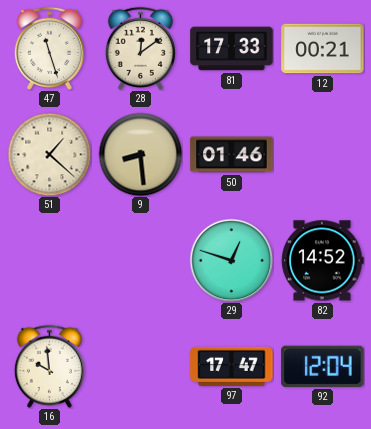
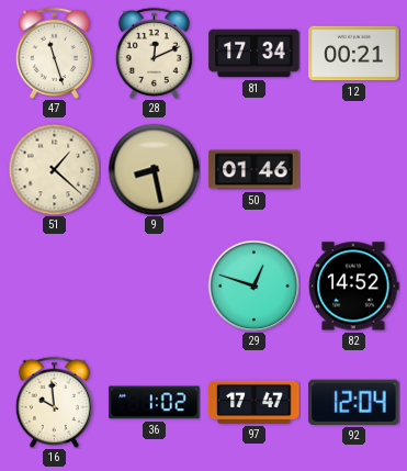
28: 12:09 -> 12:11
81: 17:33 -> 17:34
9: 8:29 -> 8:28
36: none -> 1:02
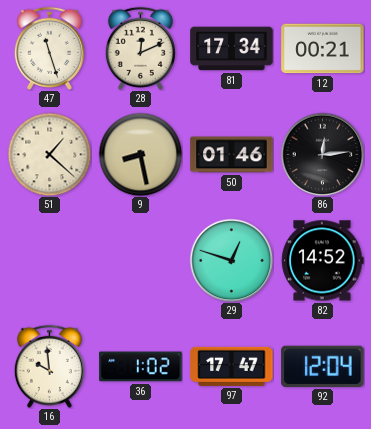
86: none -> 12:14
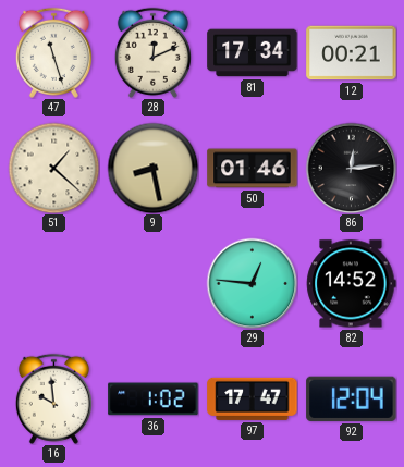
29: 12:48 -> 12:46
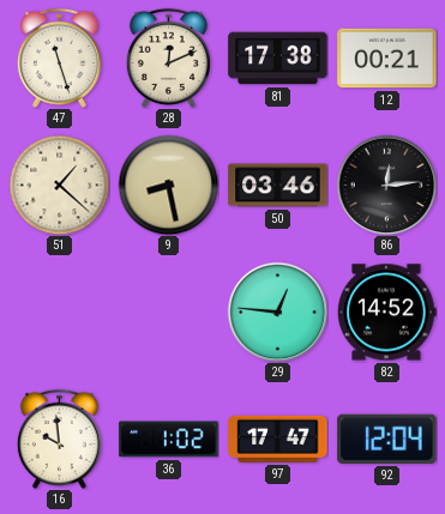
81: 17:34 -> 17:38
50: 01:46 -> 03:46
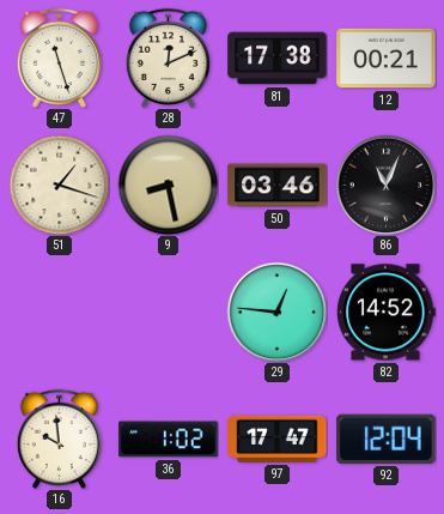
51: 1:22 -> 1:18
86: 12:14 -> 11:04
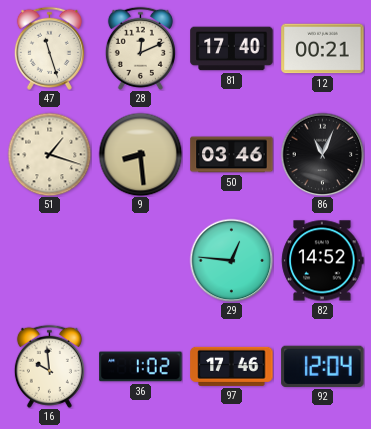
81: 17:38 -> 17:40
9: 8:28 -> 8:29
97: 17:47 -> 17:46
